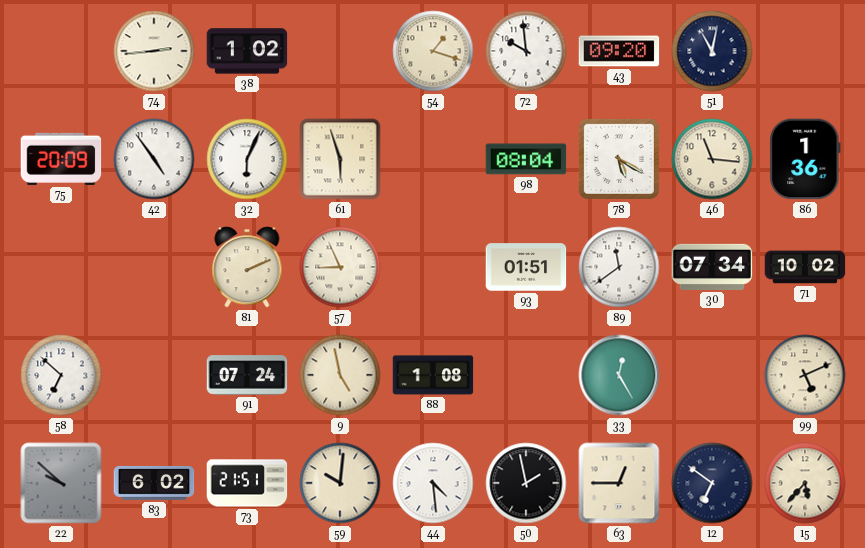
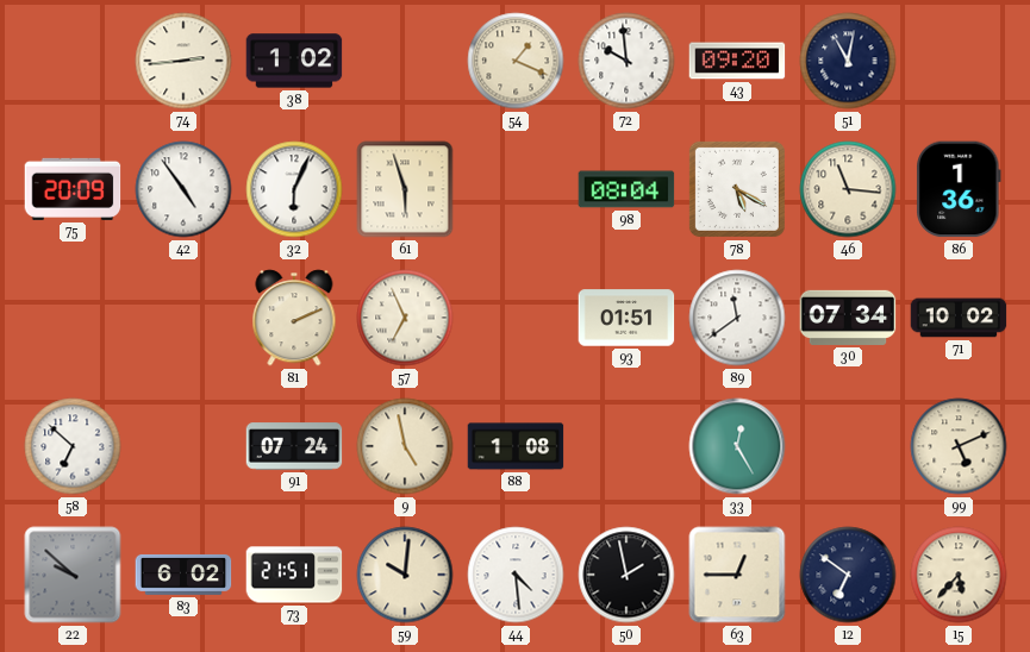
54: 1:18 -> 1:19
57: 8:56 -> 6:56
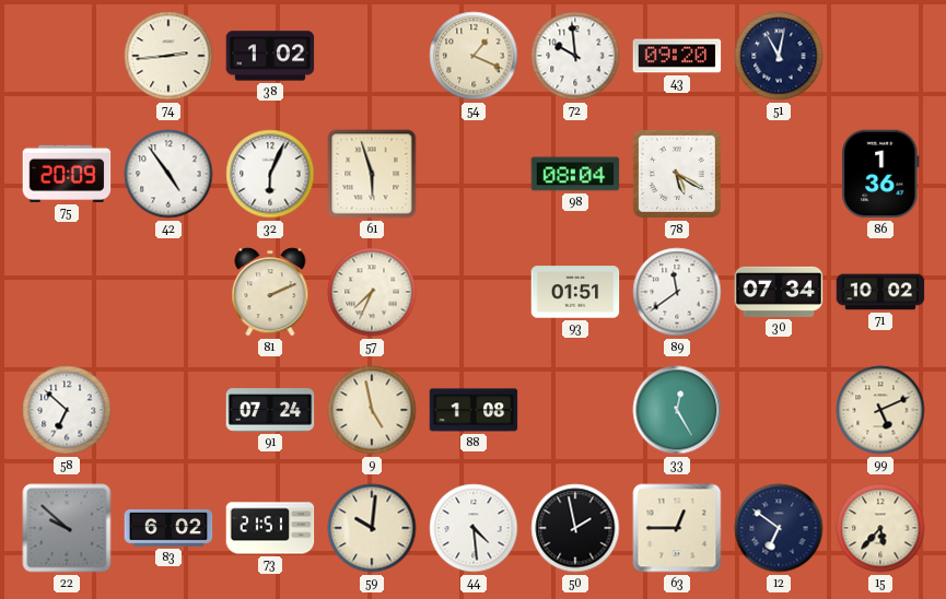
46: 11:16 -> none
57: 6:56 -> 7:34
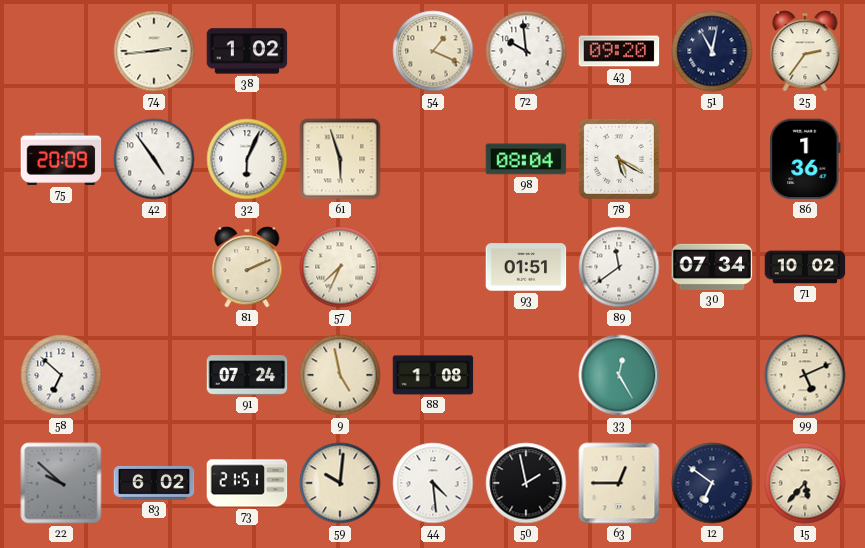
25: none -> 2:36
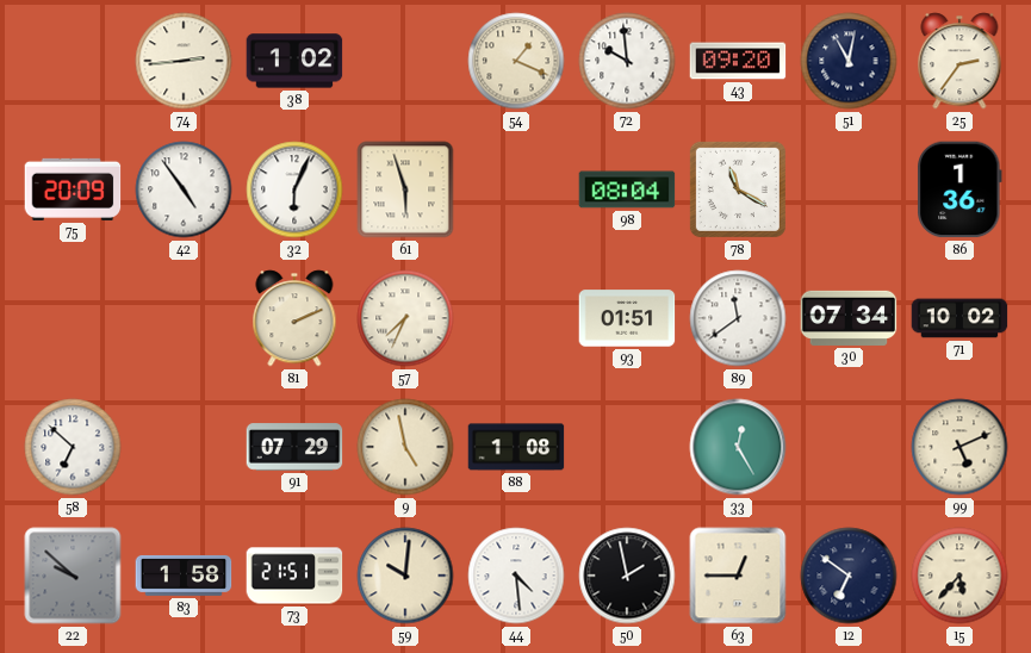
78: 5:20 -> 11:20
91: 07:24 -> 07:29
83: 6:02 -> 1:58
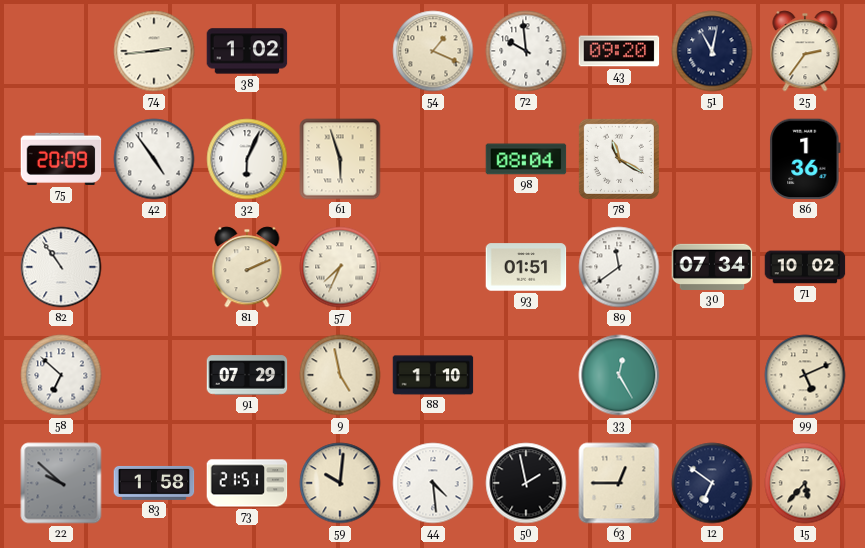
82: none -> 10:54
88: 1:08 -> 1:10
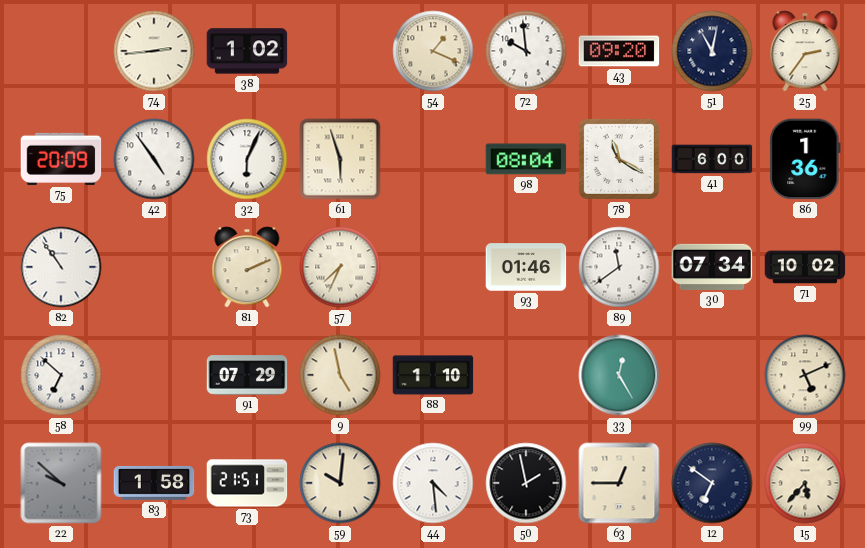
41: none -> 6:00
93: 01:51 -> 01:46
